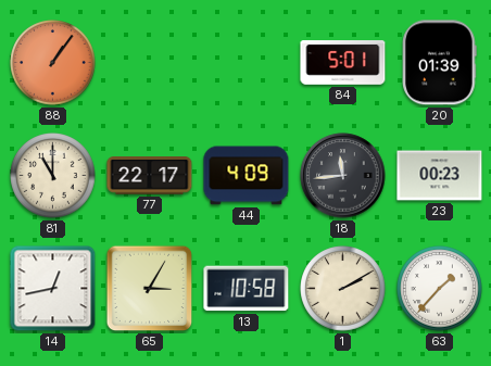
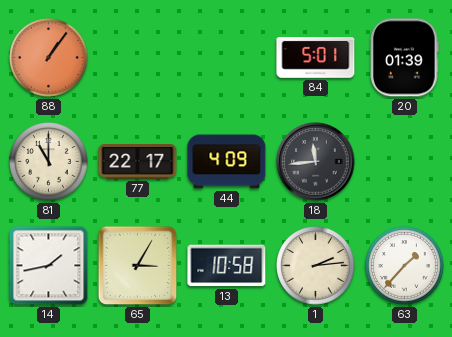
23: 00:23 -> none
14: 12:43 -> 1:43
1: 2:10 -> 2:14
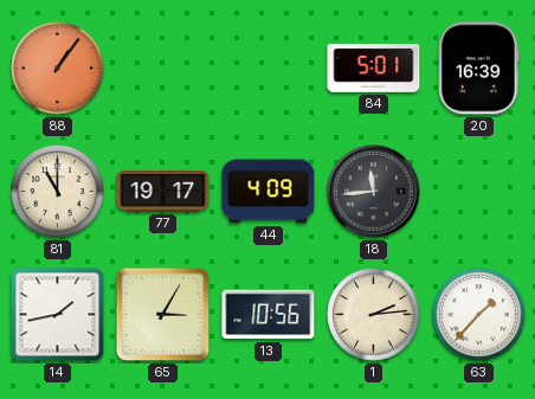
20: 01:39 -> 16:39
77: 22:17 -> 19:17
13: 10:58 -> 10:56
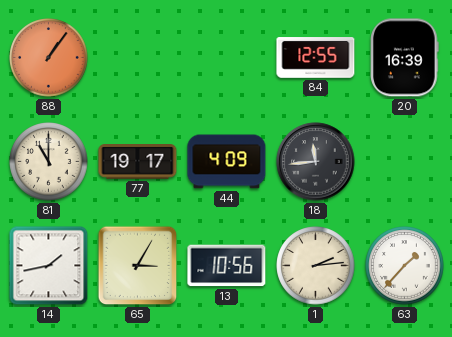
84: 5:01 -> 12:55
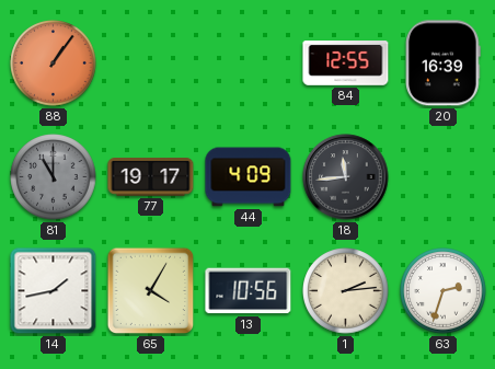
81 dial: cream -> grey
65: 3:05 -> 4:05
63: 1:37 -> 2:33
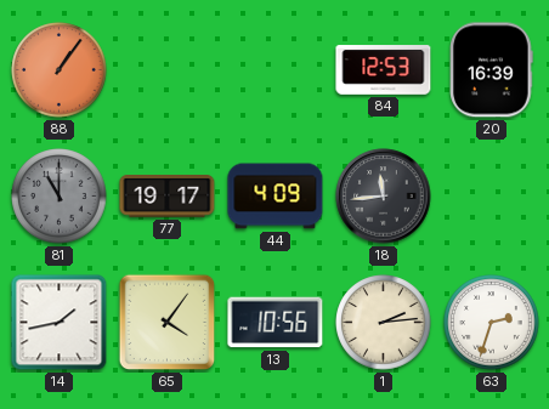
84: 12:55 -> 12:53
65: 4:05 -> 4:06
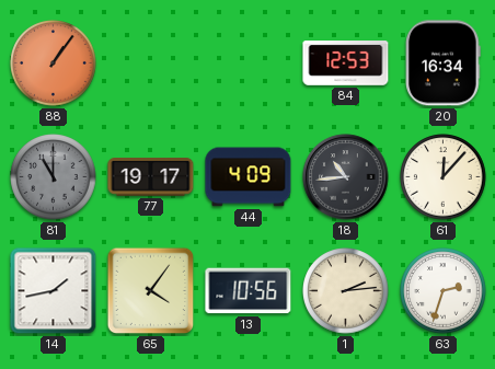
20: 16:39 -> 16:34
18: 11:44 -> 10:44
61: none -> 12:07
